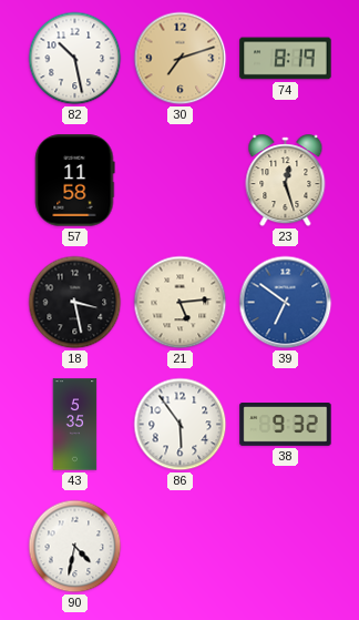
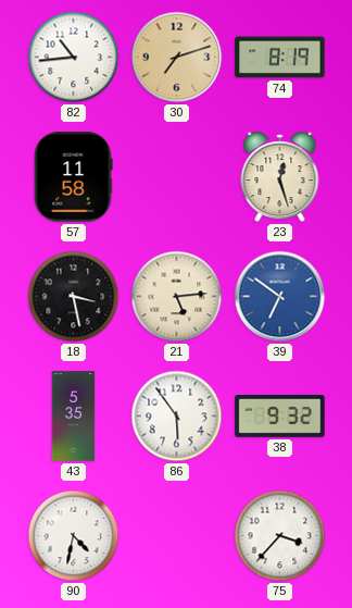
82: 10:28 -> 10:44
75: none -> 3:37
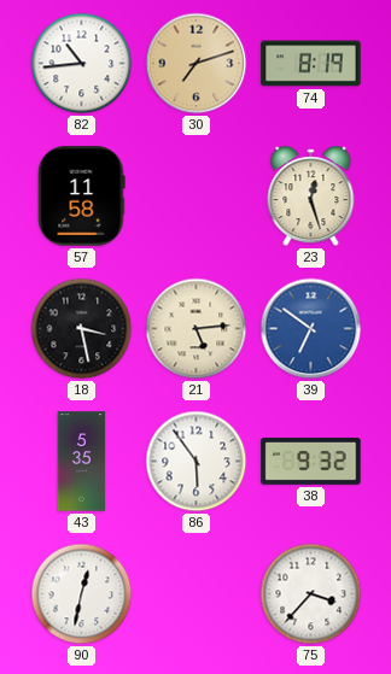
90: 4:32 -> 12:32
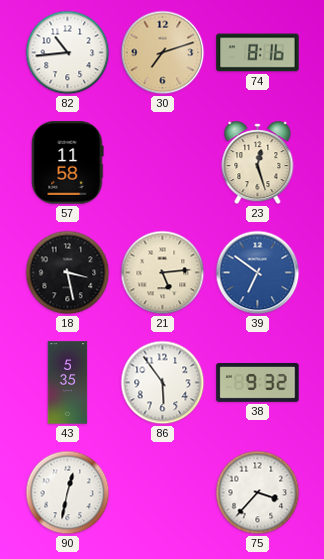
74: 8:19 -> 8:16
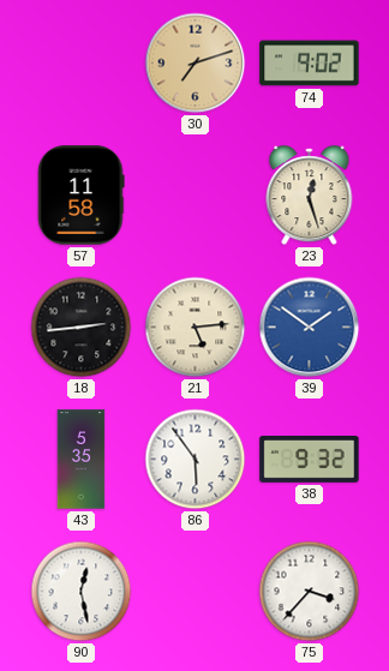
82: 10:44 -> none
74: 8:16 -> 9:02
18: 3:28 -> 2:44
39: 6:51 -> 1:51
90: 12:32 -> 12:28
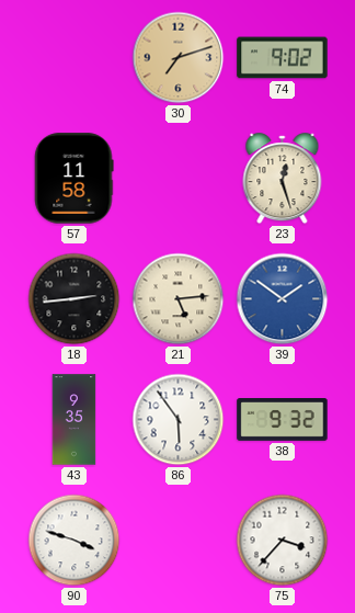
43: 5:35 -> 9:35
90: 12:28 -> 3:48
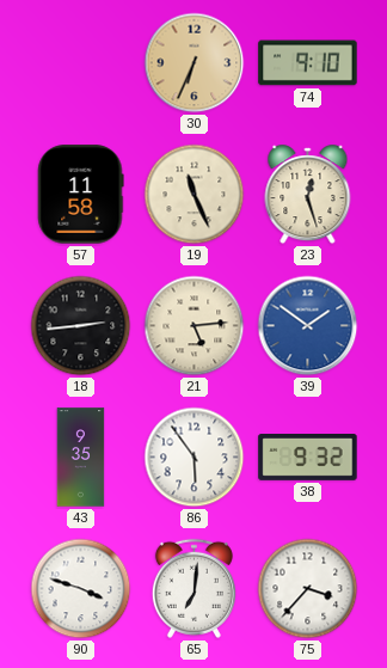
30: 7:12 -> 6:34
74: 9:02 -> 9:10
19: none -> 11:26
65: none -> 7:01
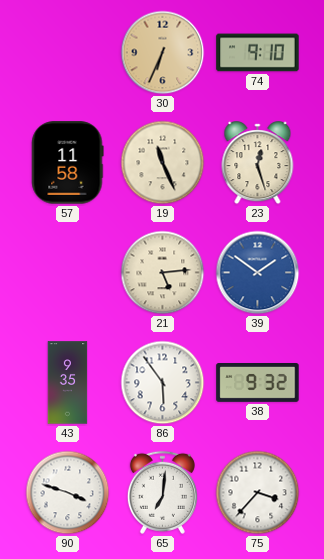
18: 2:44 -> none
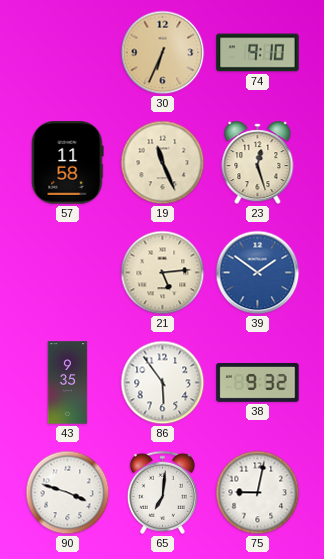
75: 3:37 -> 9:02
